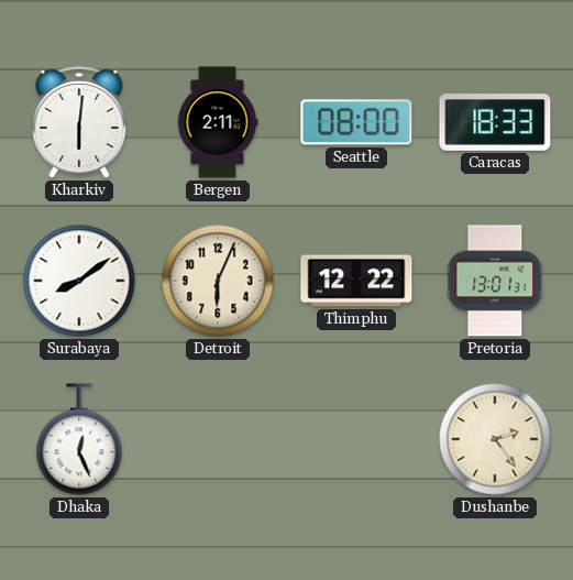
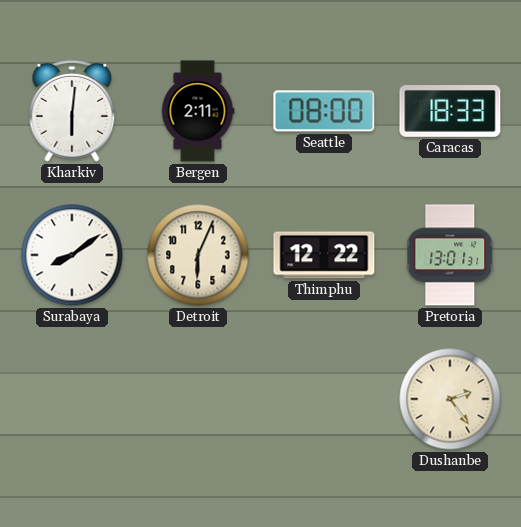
Dhaka: 12:26 -> none
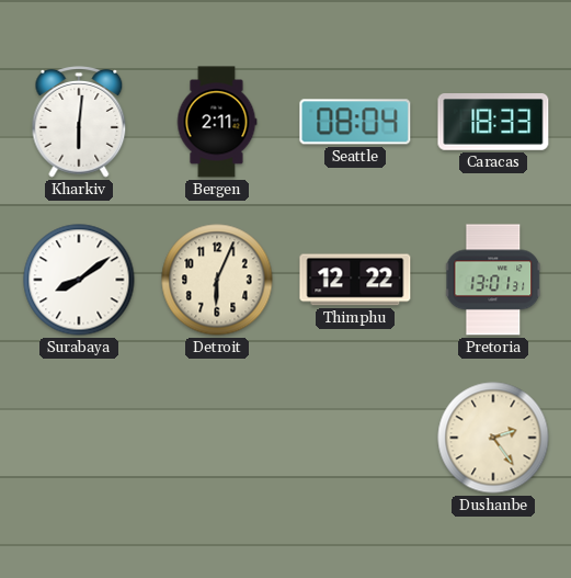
Seattle: 08:00 -> 08:04
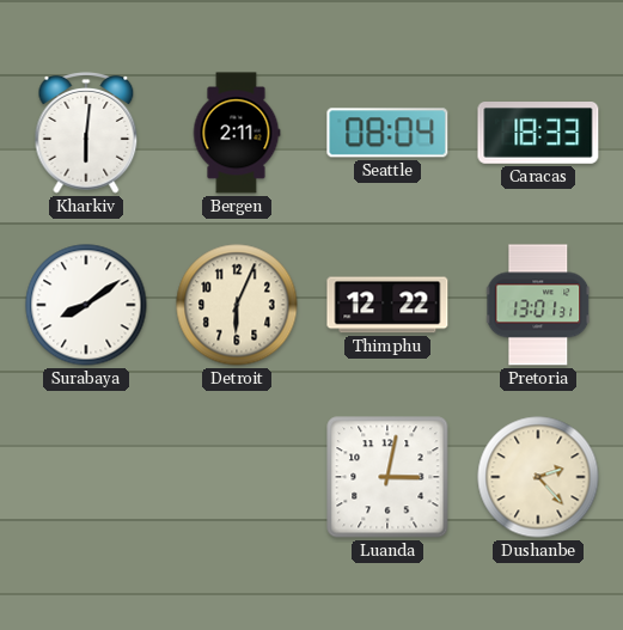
Luanda: none -> 3:02
Dushanbe: 2:24 -> 2:23
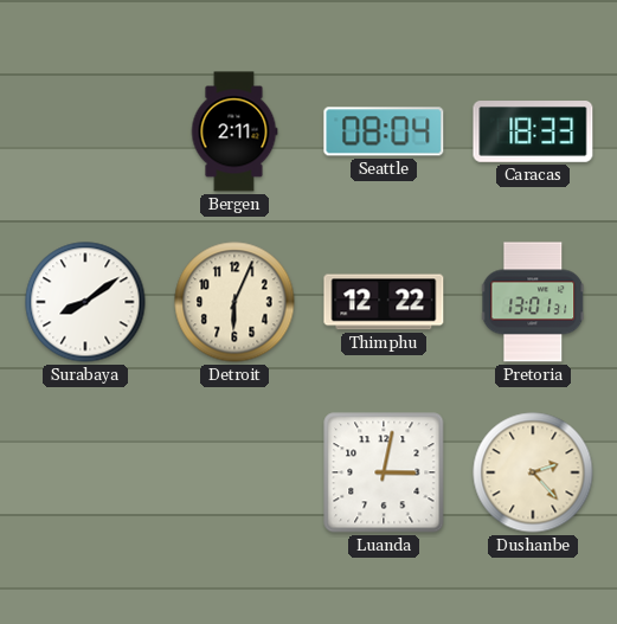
Kharkiv: 6:01 -> none
